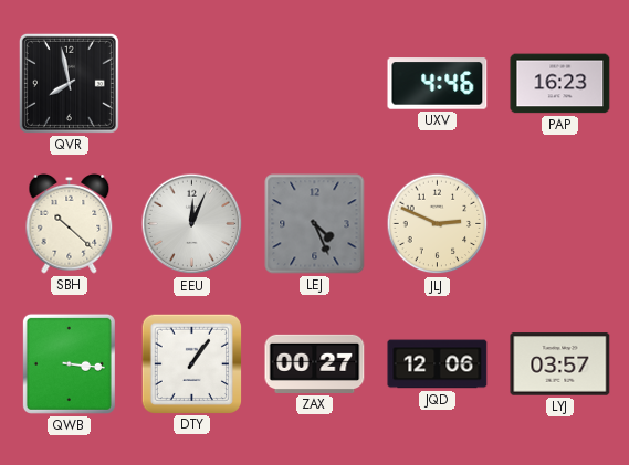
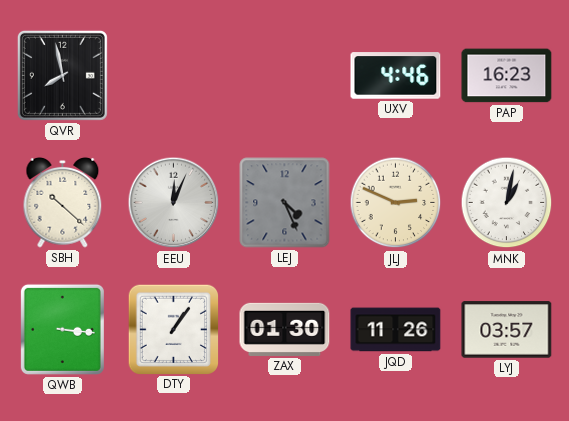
MNK: none -> 1:02
ZAX: 00:27 -> 01:30
JQD: 12:06 -> 11:26
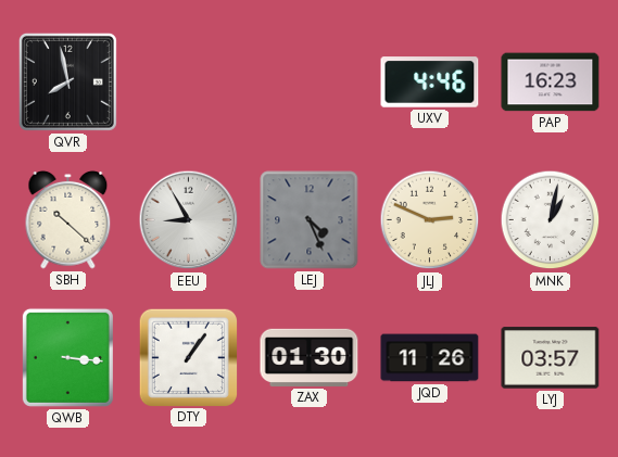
EEU: 12:04 -> 8:55
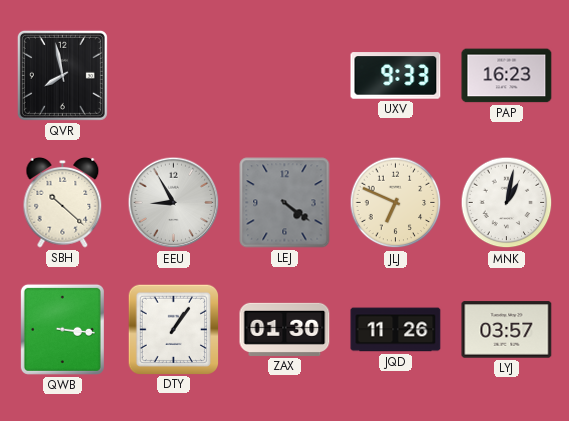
UXV: 4:46 -> 9:33
LEJ: 4:26 -> 4:21
JLJ: 2:49 -> 6:49
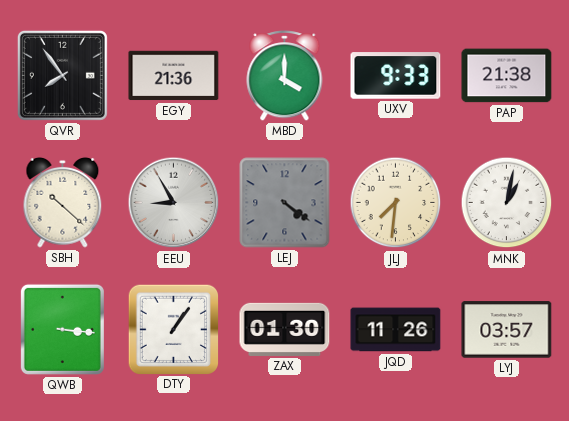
QVR: 7:58 -> 7:54
EGY: none -> 21:36
MBD: none -> 4:00
PAP: 16:23 -> 21:38
JLJ: 6:49 -> 7:31
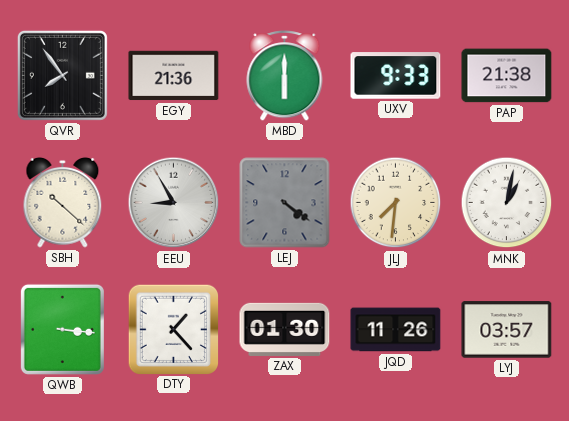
MBD: 4:00 -> 6:00
DTY: 1:06 -> 1:23
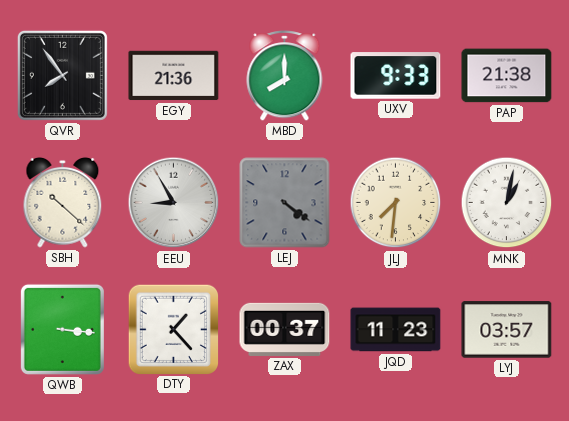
MBD: 6:00 -> 8:00
ZAX: 01:30 -> 00:37
JQD: 11:26 -> 11:23
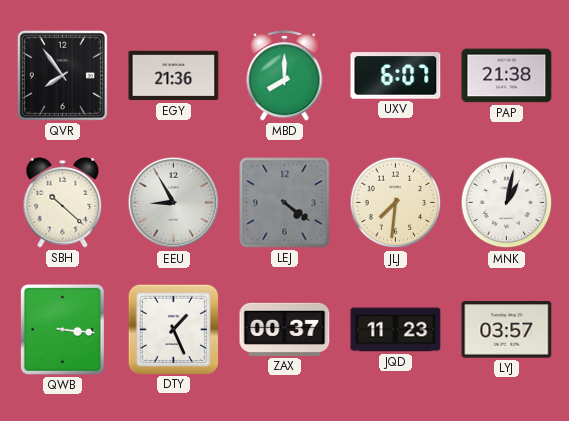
UXV: 9:33 -> 6:07
DTY: 1:23 -> 1:26
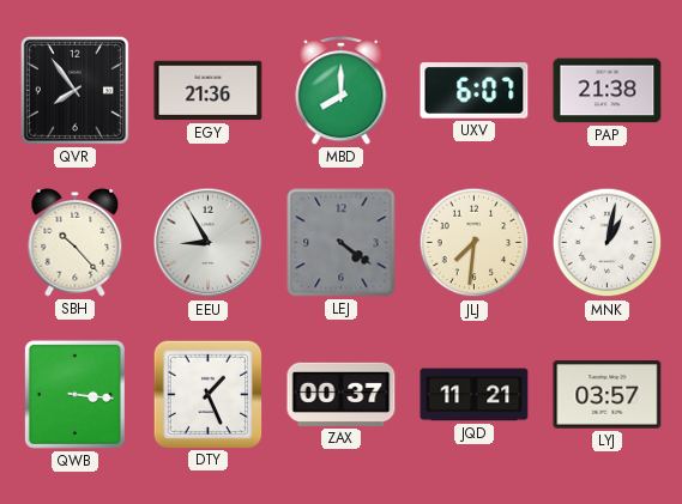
SBH: 10:22 -> 10:23
JQD: 11:23 -> 11:21
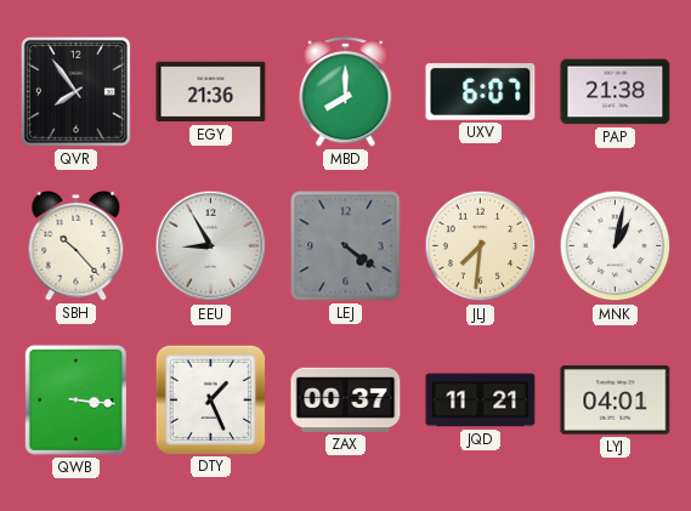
LYJ: 03:57 -> 04:01
